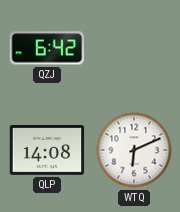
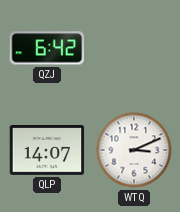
QLP: 14:08 -> 14:07
WTQ: 6:11 -> 3:11
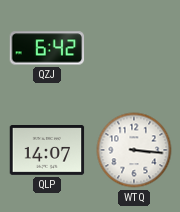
WTQ: 3:11 -> 3:16
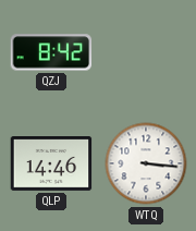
QZJ: 6:42 -> 8:42
QLP: 14:07 -> 14:46
